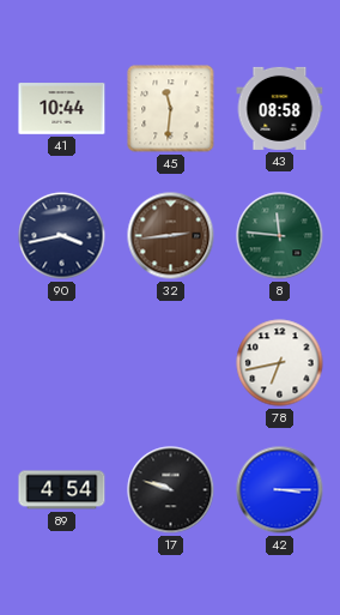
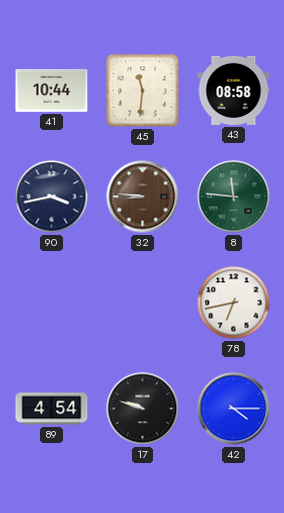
32: 2:44 -> 8:46
42: 3:15 -> 4:15
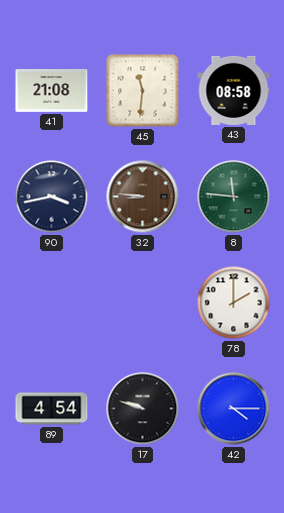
41: 10:44 -> 21:08
78: 6:43 -> 2:00
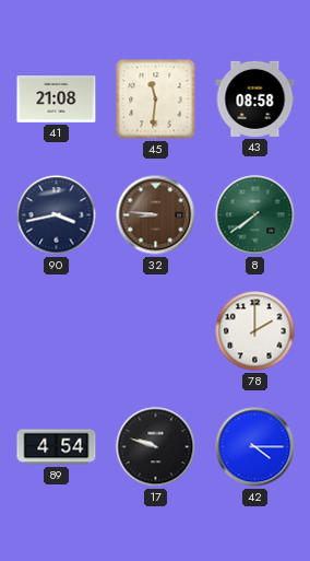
8: 11:46 -> 7:39
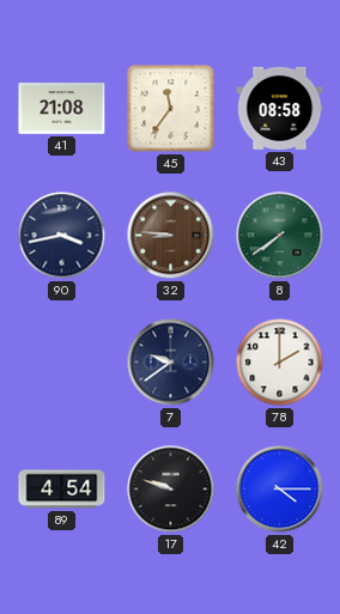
45: 11:31 -> 11:36
7: none -> 9:39
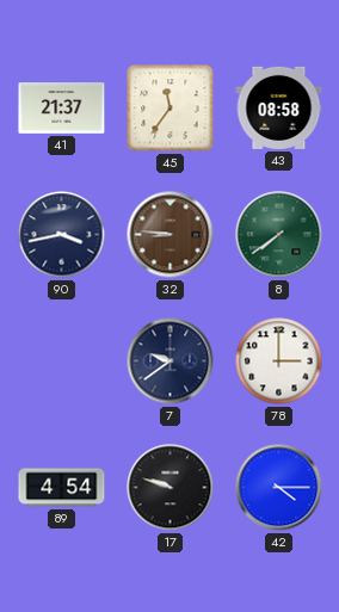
41: 21:08 -> 21:37
78: 2:00 -> 3:00
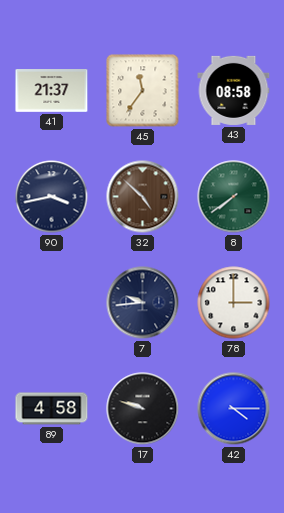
32: 8:46 -> 4:52
7: 9:39 -> 9:44
89: 4:54 -> 4:58
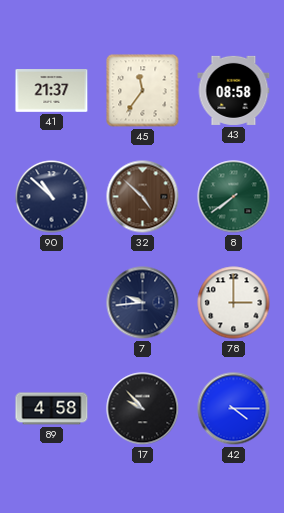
90: 3:43 -> 10:52
17: 9:48 -> 9:53
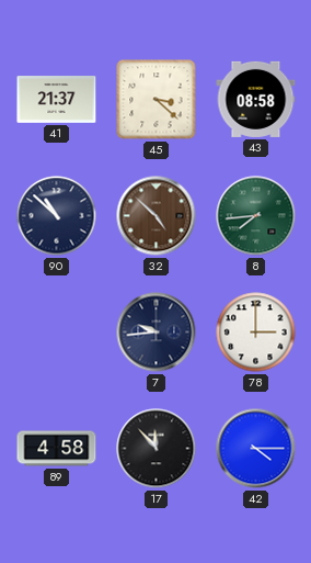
45: 11:36 -> 3:22
8: 7:39 -> 7:44
17: 9:53 -> 11:53
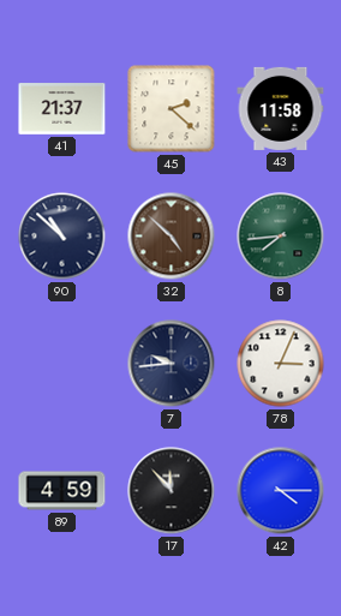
45: 3:22 -> 2:22
43: 08:58 -> 11:58
78: 3:00 -> 3:04
89: 4:58 -> 4:59
